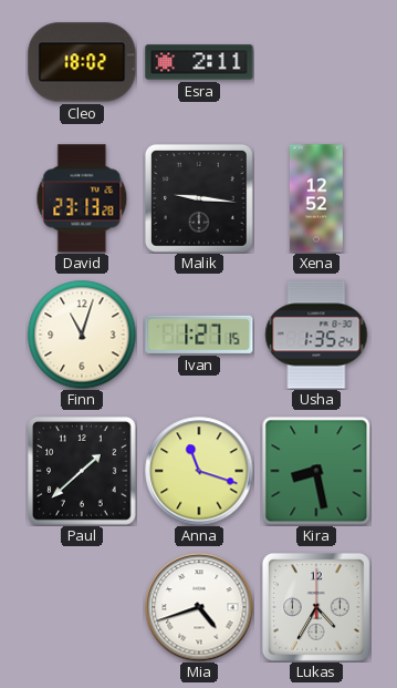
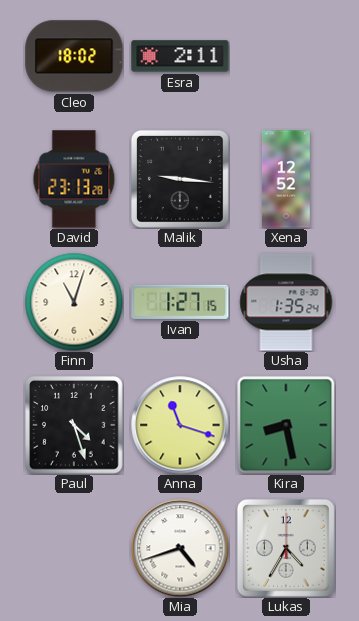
Paul: 1:38 -> 4:27
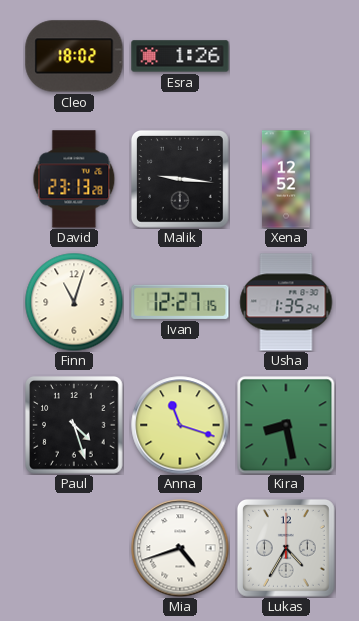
Esra: 2:11 -> 1:26
Ivan: 1:27 -> 12:27
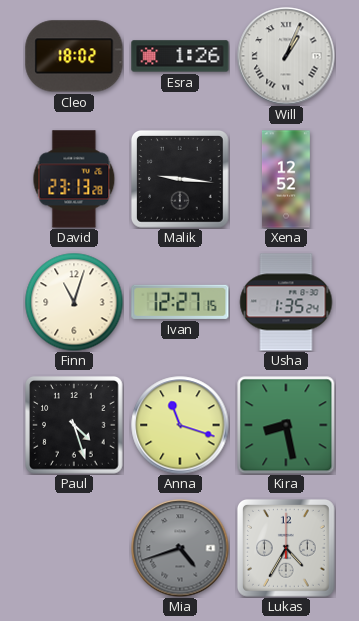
Will: none -> 1:04
Mia dial: white -> grey
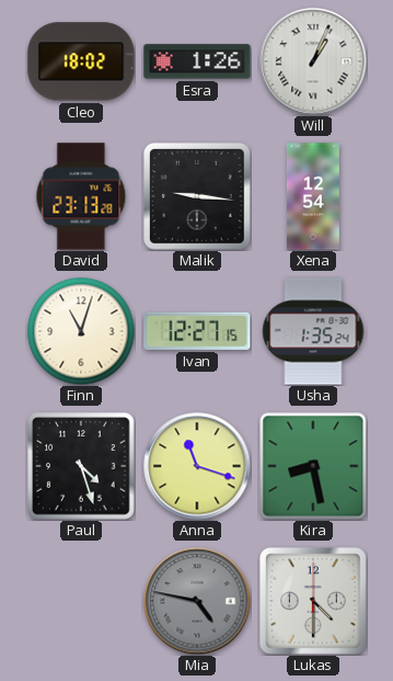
Xena: 12:52 -> 12:54
Mia: 4:42 -> 4:47
Lukas: 4:35 -> 4:30
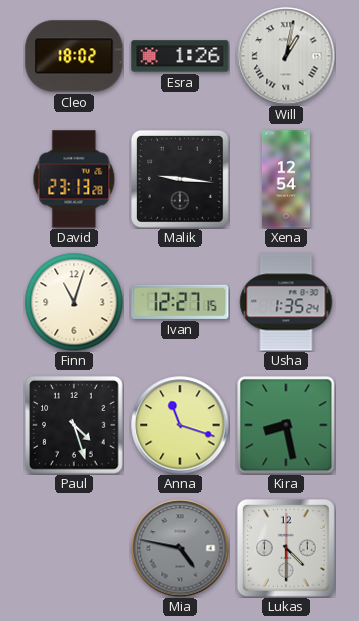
Will: 1:04 -> 1:02
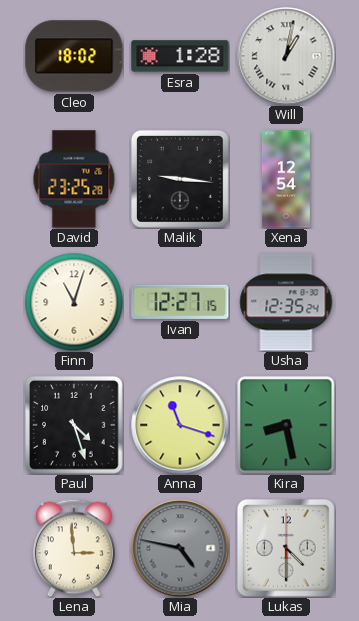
Esra: 1:26 -> 1:28
David: 23:13 -> 23:25
Usha: 1:35 -> 12:35
Lena: none -> 2:59
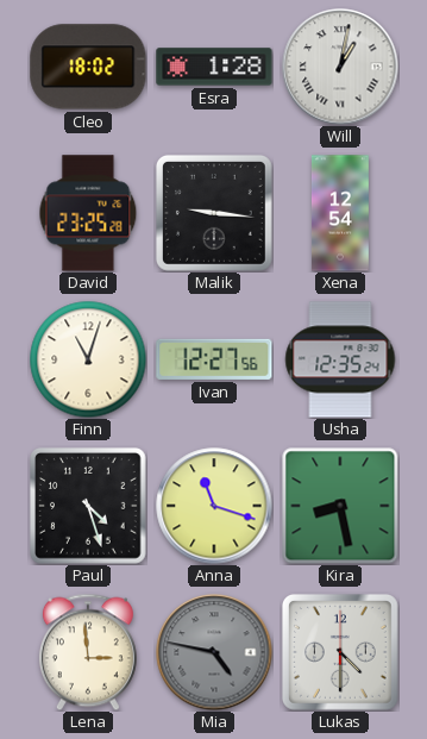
Ivan: 12:27:15 -> 12:27:56
